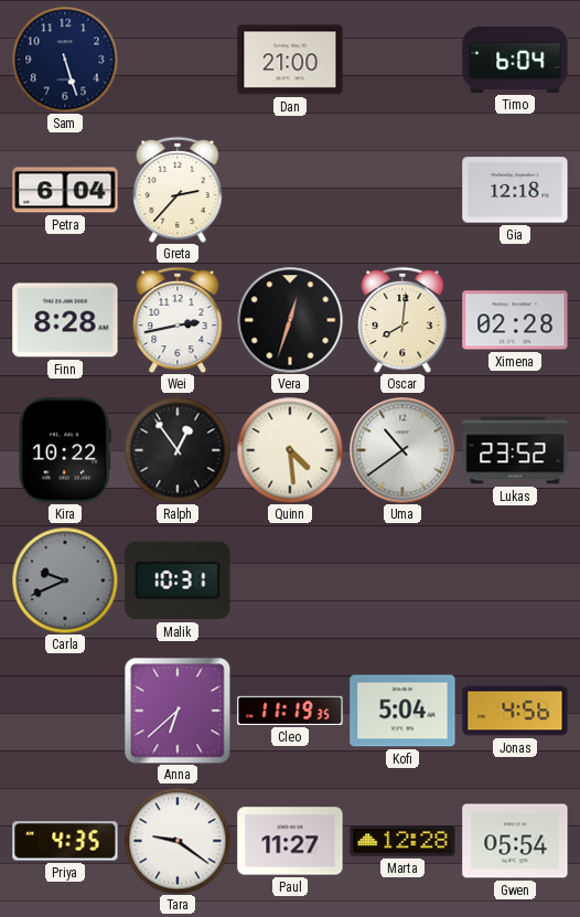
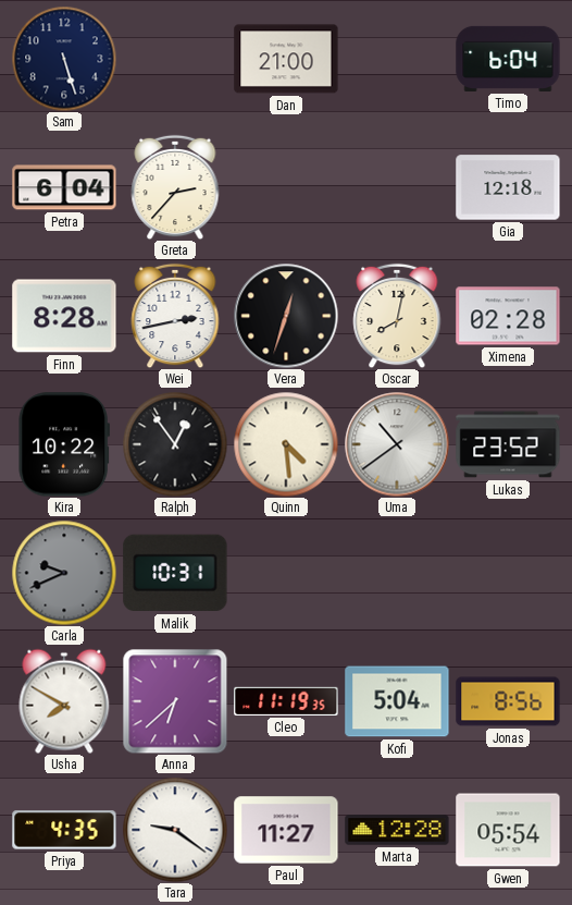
Oscar: 8:01 -> 8:02
Usha: none -> 7:50
Jonas: 4:56 -> 8:56
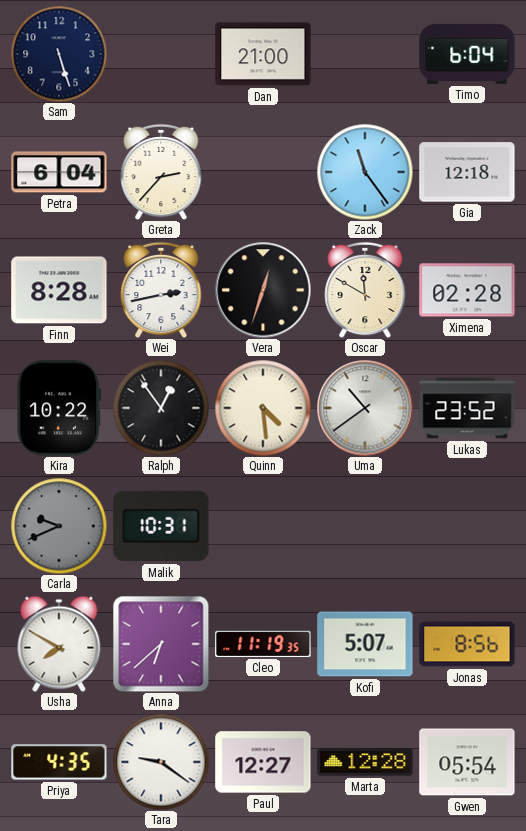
Zack: none -> 11:24
Oscar: 8:02 -> 11:50
Kofi: 5:04 -> 5:07
Paul: 11:27 -> 12:27
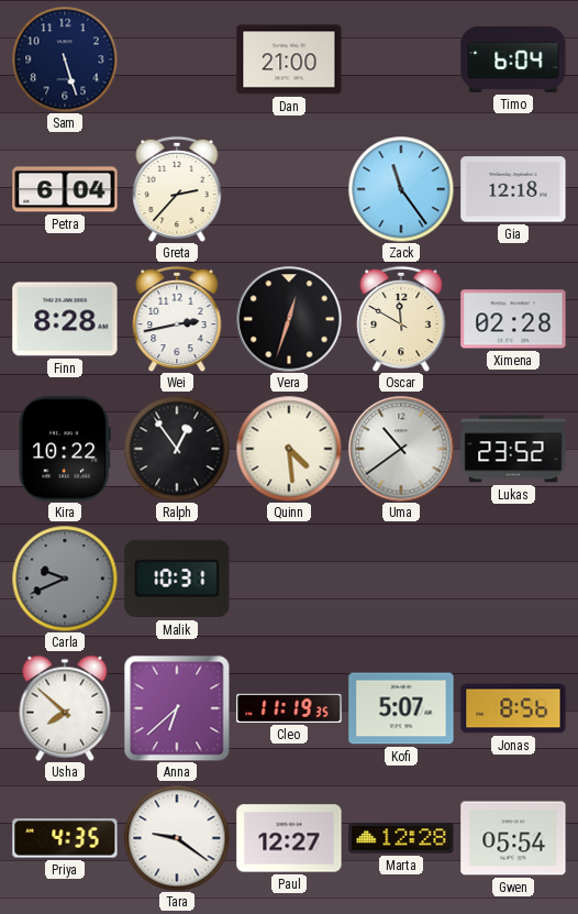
Usha: 7:50 -> 7:52
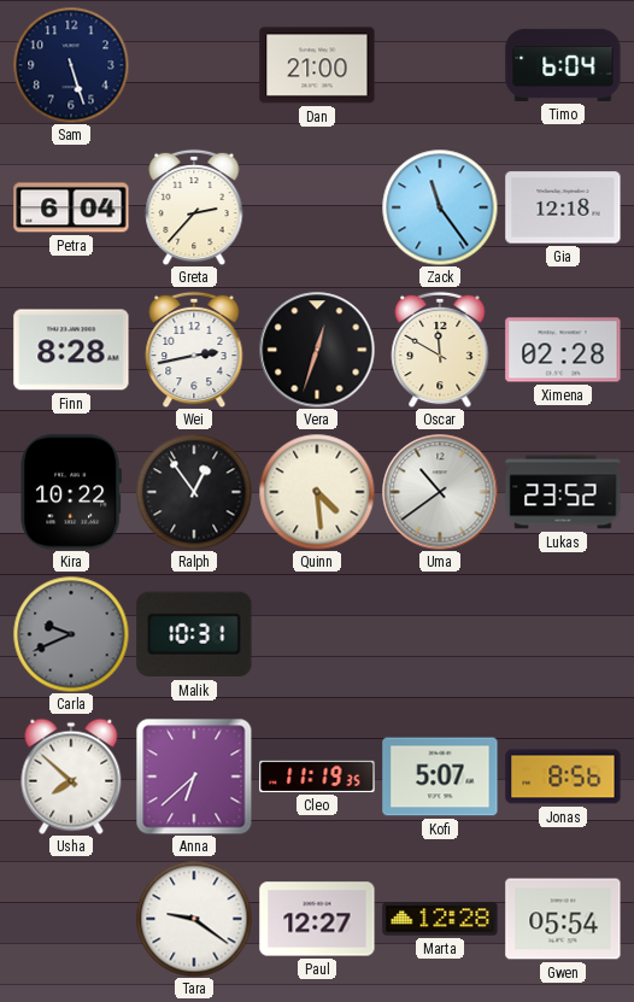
Priya: 4:35 -> none
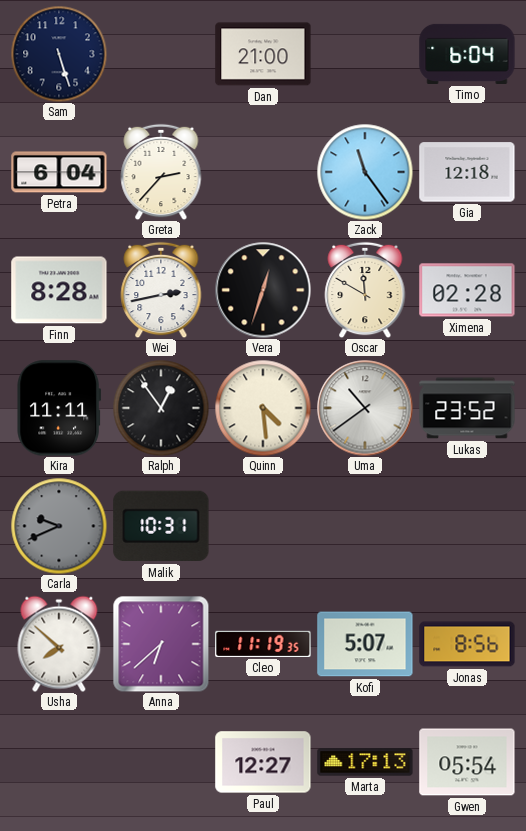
Kira: 10:22 -> 11:11
Tara: 9:21 -> none
Marta: 12:28 -> 17:13
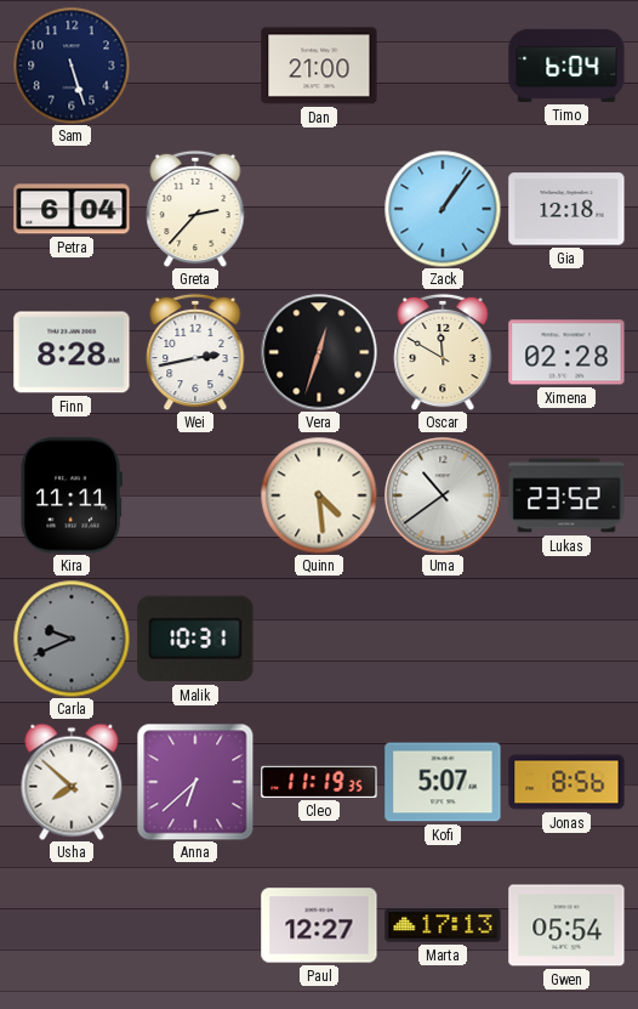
Zack: 11:24 -> 1:06
Ralph: 12:54 -> none
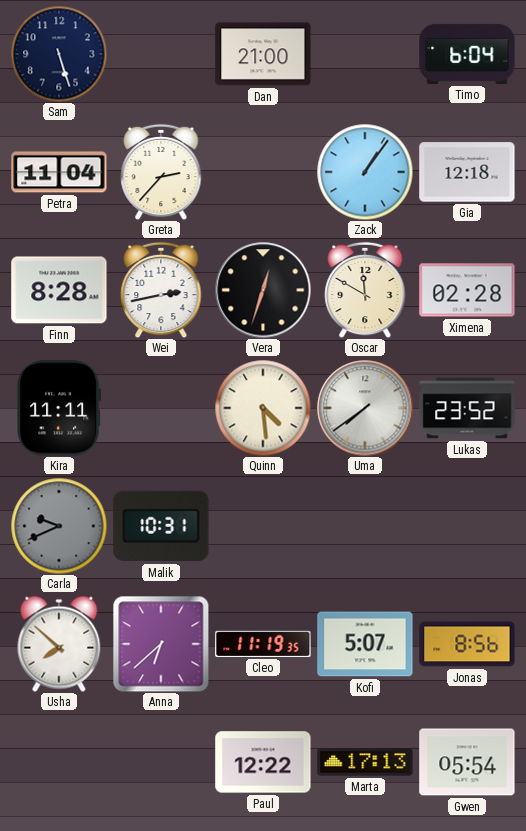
Petra: 6:04 -> 11:04
Uma: 10:39 -> 7:39
Paul: 12:27 -> 12:22
